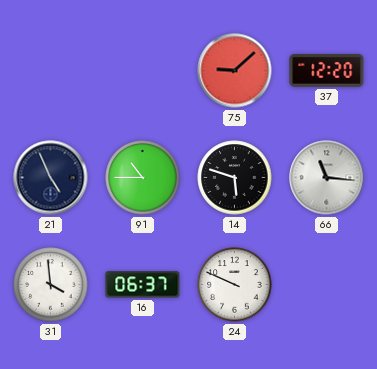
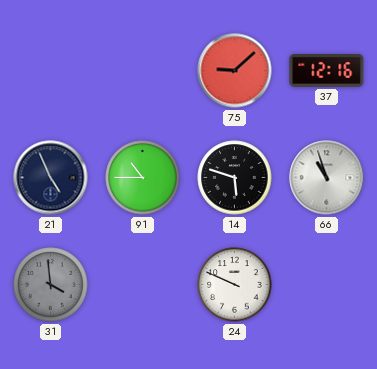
37: 12:20 -> 12:16
66: 11:16 -> 10:57
31 dial: white -> grey
16: 06:37 -> none
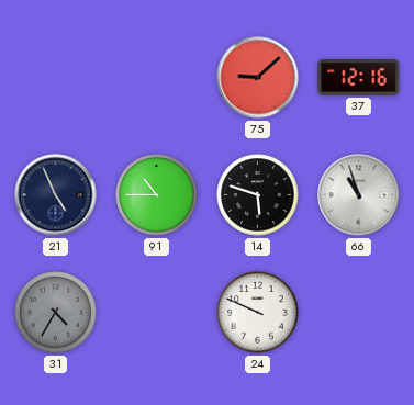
31: 3:59 -> 4:35
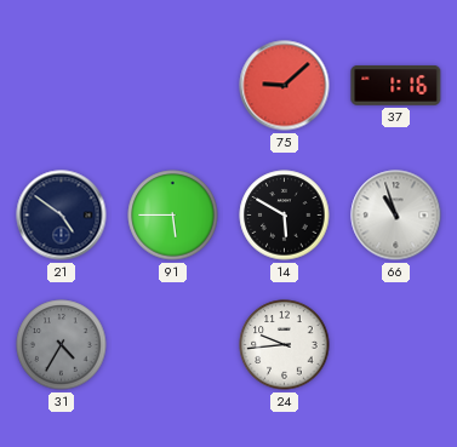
37: 12:16 -> 1:16
21: 4:56 -> 4:51
91: 10:45 -> 5:45
14: 5:48 -> 5:50
24: 9:49 -> 9:44
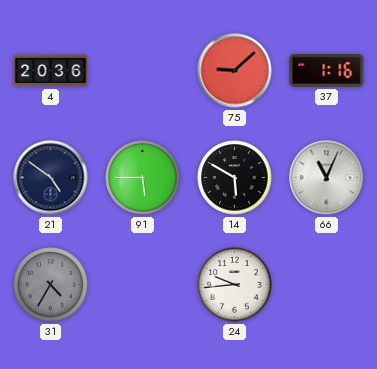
4: none -> 20:36
66: 10:57 -> 11:04
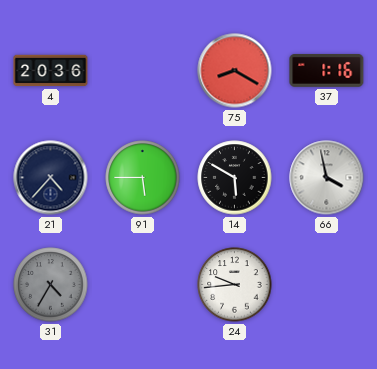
75: 9:08 -> 8:20
21: 4:51 -> 4:37
66: 11:04 -> 3:58
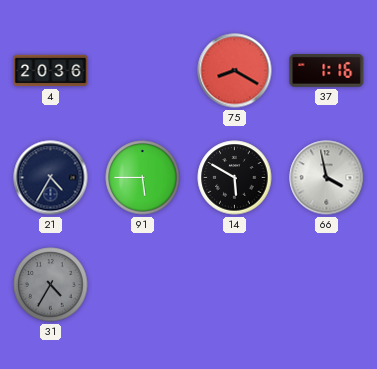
21: 4:37 -> 4:35
24: 9:44 -> none
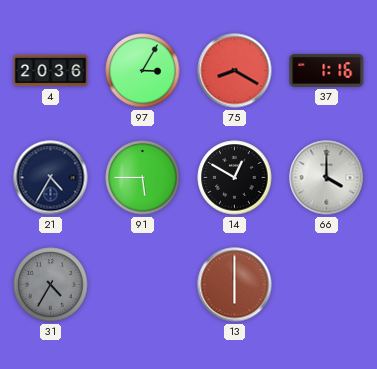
97: none -> 3:05
14: 5:50 -> 12:50
66: 3:58 -> 4:00
13: none -> 6:00
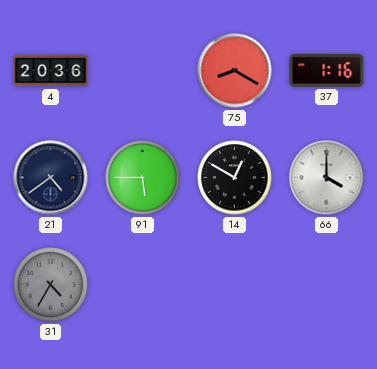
97: 3:05 -> none
21: 4:35 -> 4:39
13: 6:00 -> none
